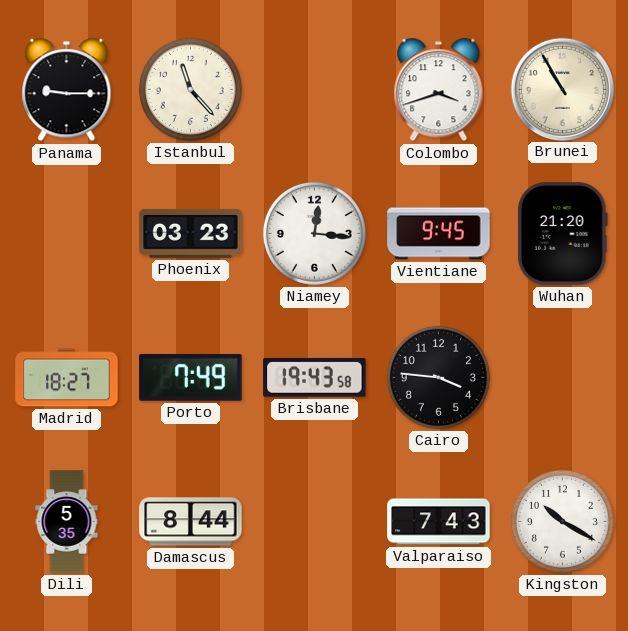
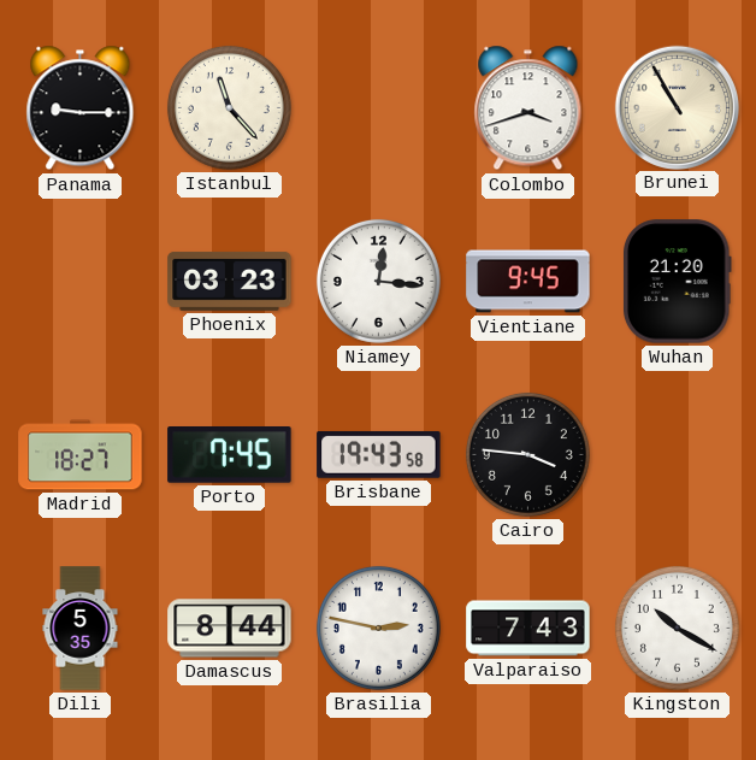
Porto: 7:49 -> 7:45
Brasilia: none -> 2:47
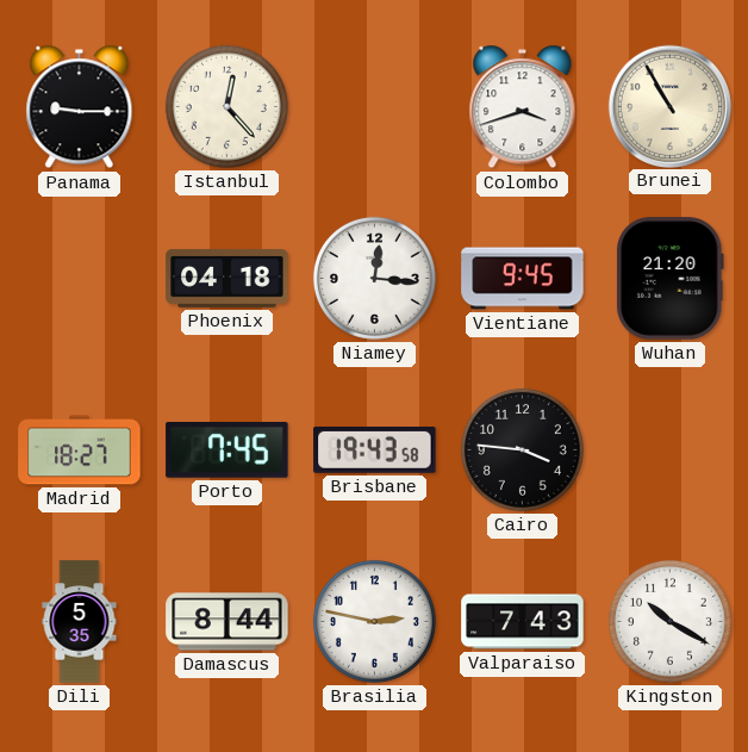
Istanbul: 11:23 -> 12:23
Phoenix: 03:23 -> 04:18
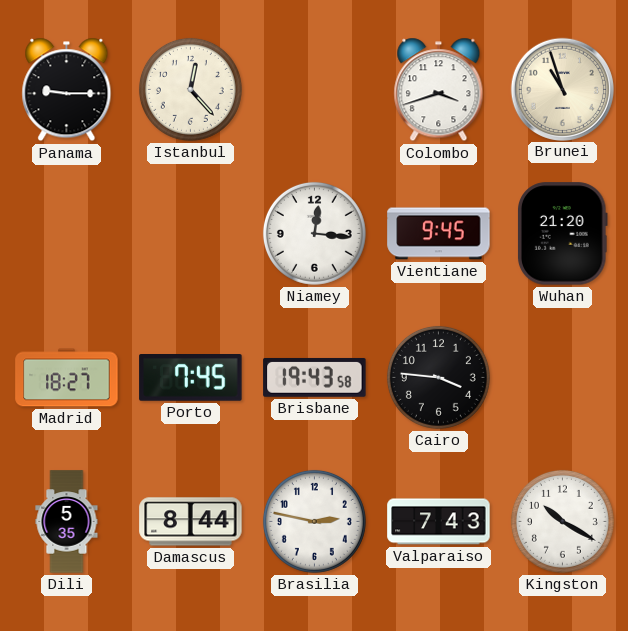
Brunei: 10:55 -> 10:57
Phoenix: 04:18 -> none
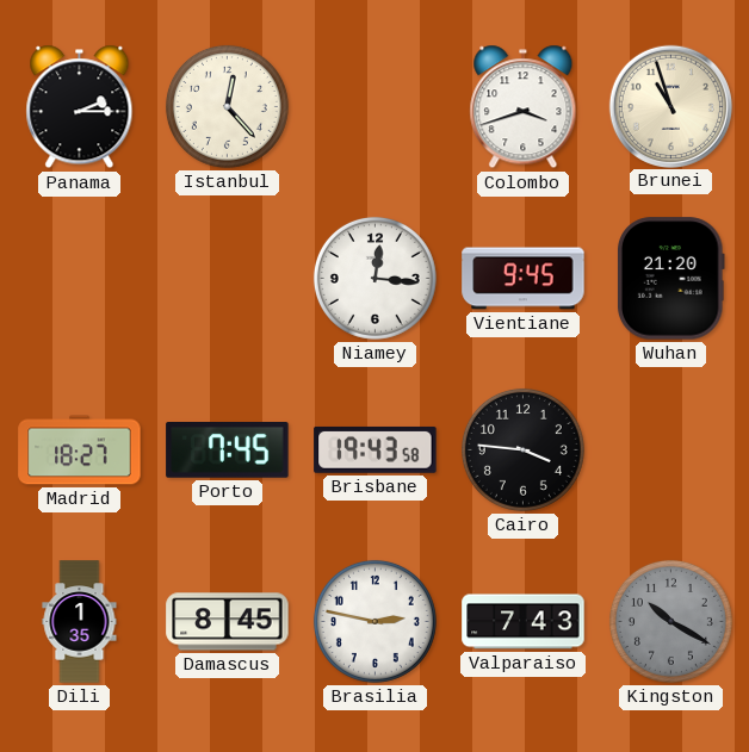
Panama: 9:15 -> 2:15
Dili: 5:35 -> 1:35
Damascus: 8:44 -> 8:45
Kingston dial: white -> grey
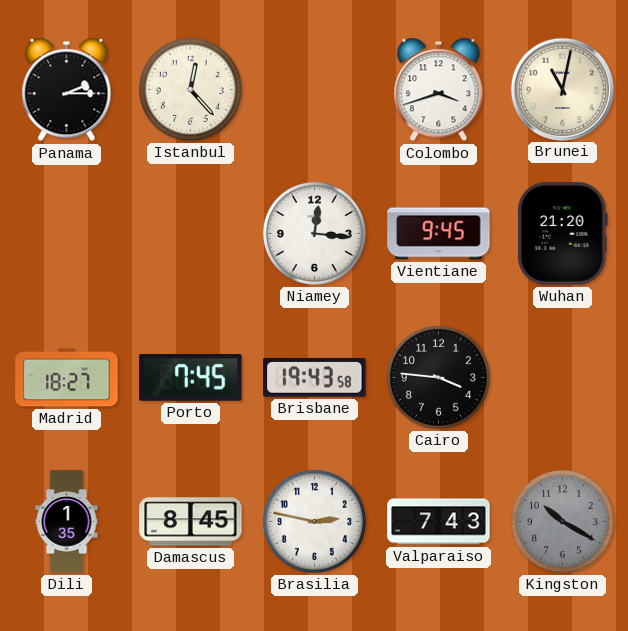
Brunei: 10:57 -> 11:02
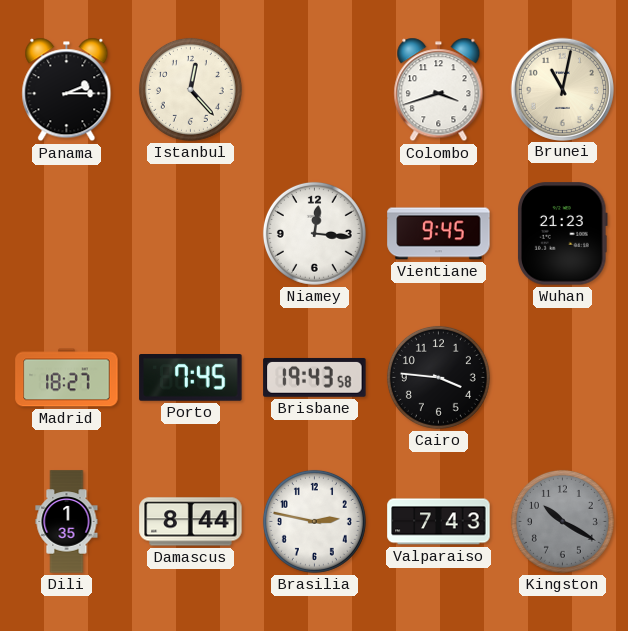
Wuhan: 21:20 -> 21:23
Damascus: 8:45 -> 8:44
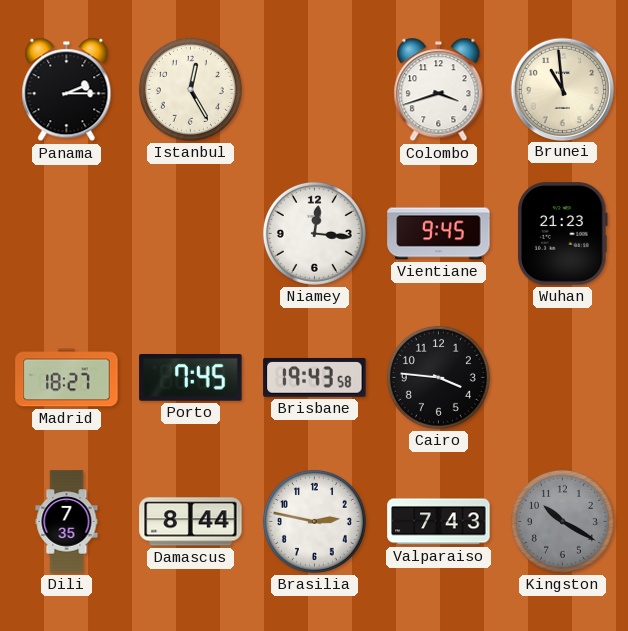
Istanbul: 12:23 -> 12:25
Brunei: 11:02 -> 10:59
Dili: 1:35 -> 7:35
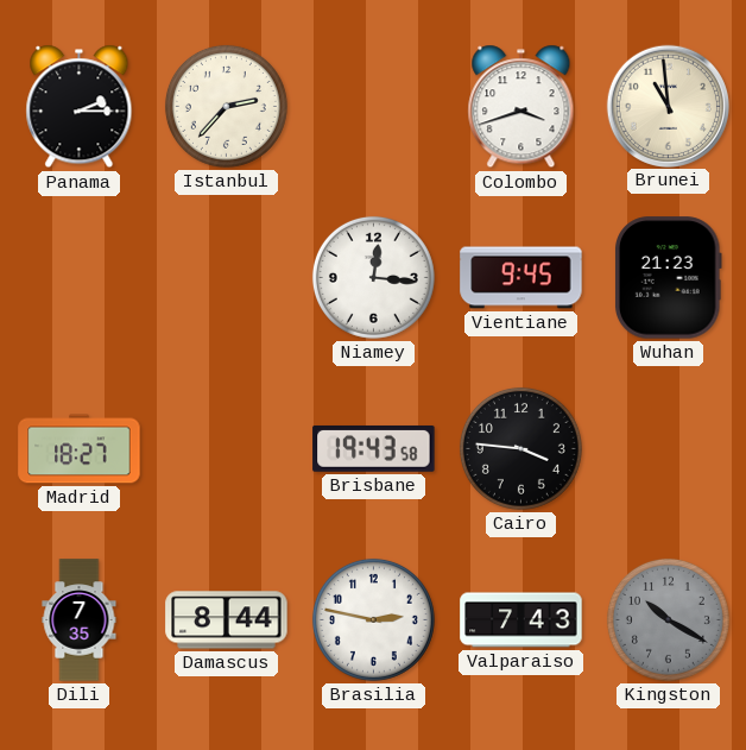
Istanbul: 12:25 -> 2:37
Porto: 7:45 -> none
